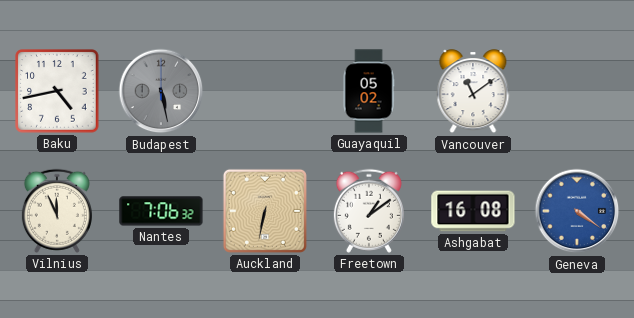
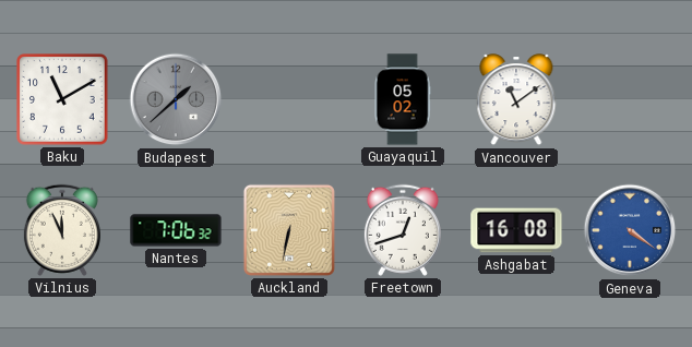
Baku: 4:43 -> 11:10
Budapest: 5:28 -> 1:38
Freetown: 1:09 -> 12:42
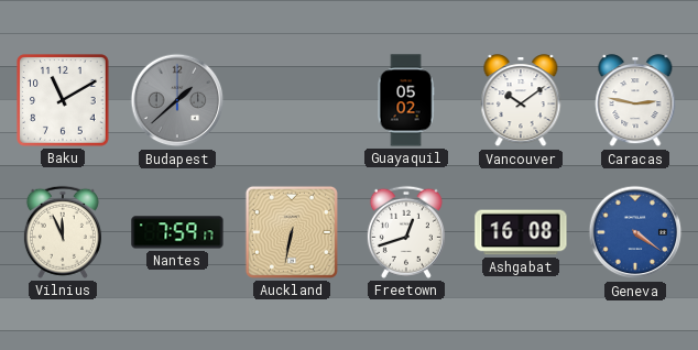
Vancouver: 11:09 -> 10:09
Caracas: none -> 2:47
Nantes: 7:06 -> 7:59
